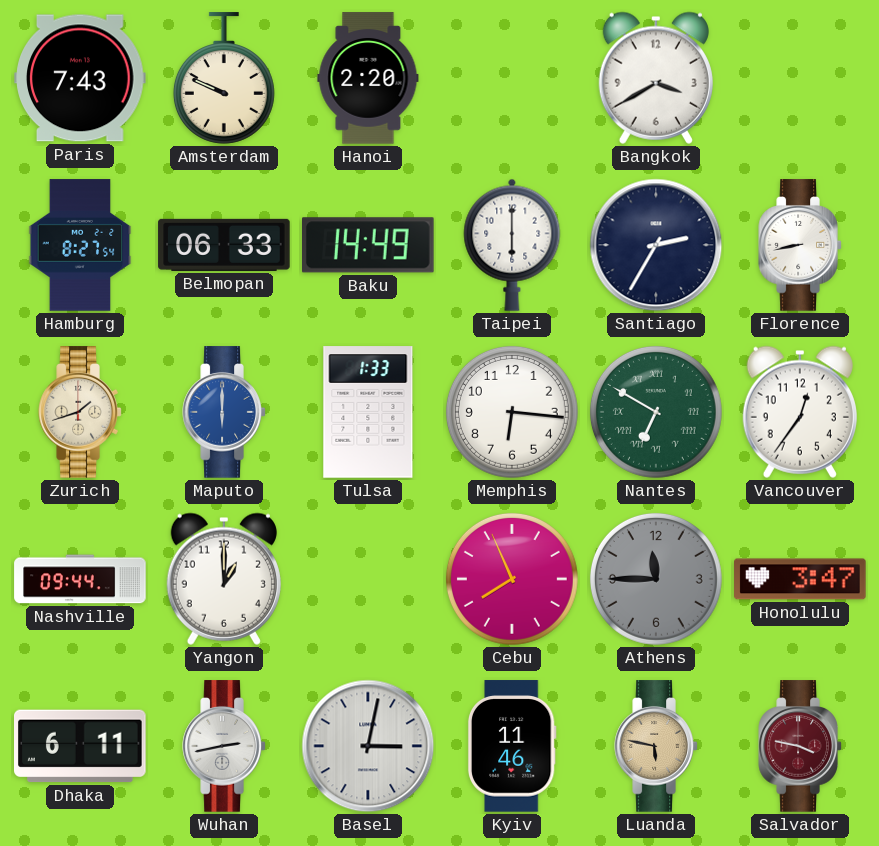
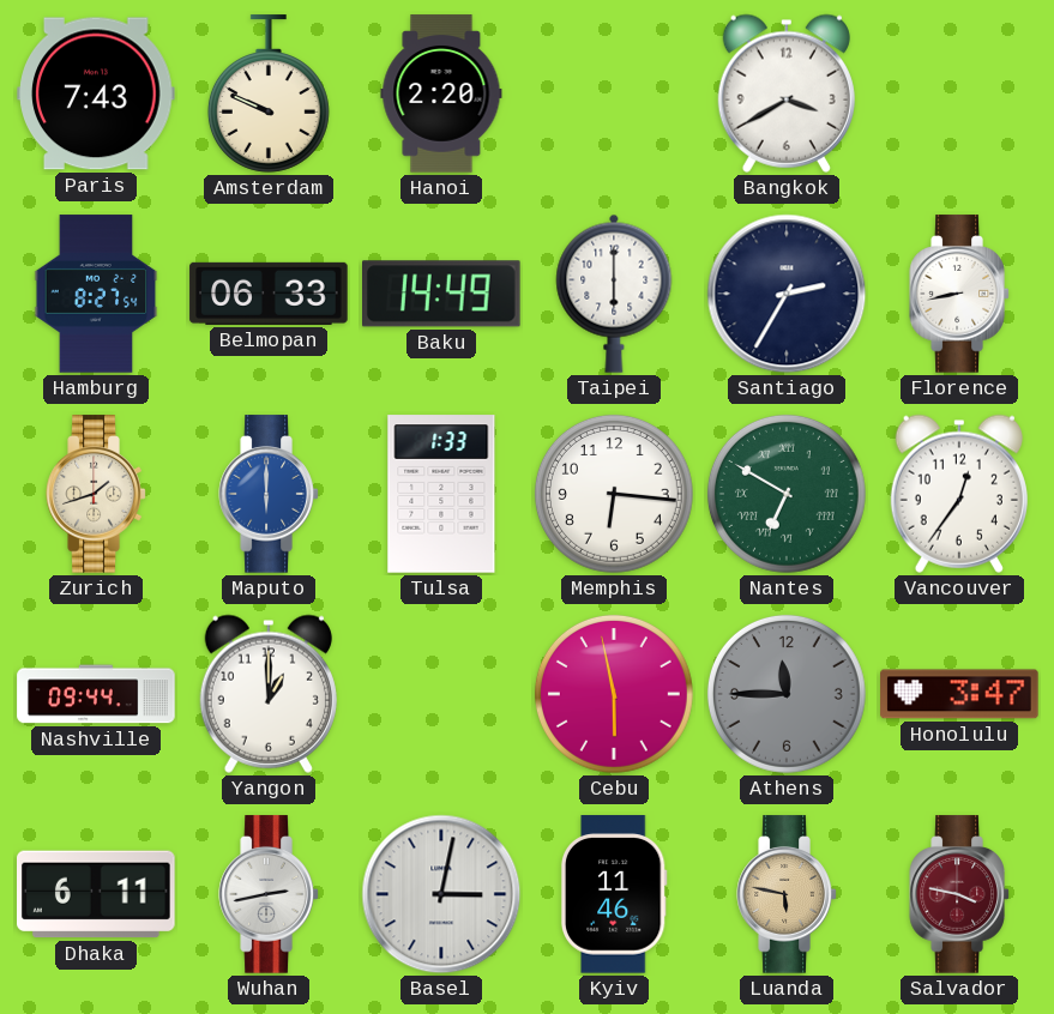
Cebu: 7:56 -> 5:58
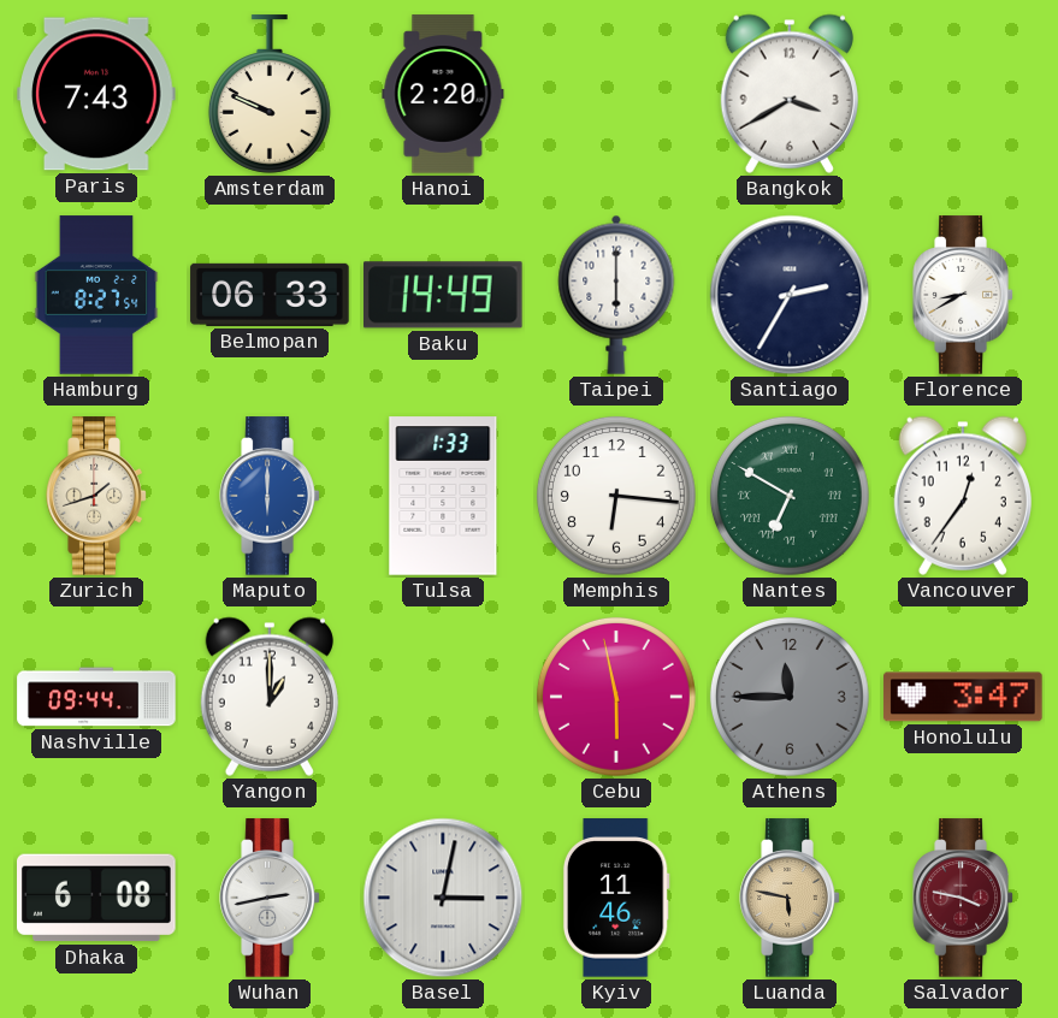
Florence: 8:43 -> 8:40
Dhaka: 6:11 -> 6:08
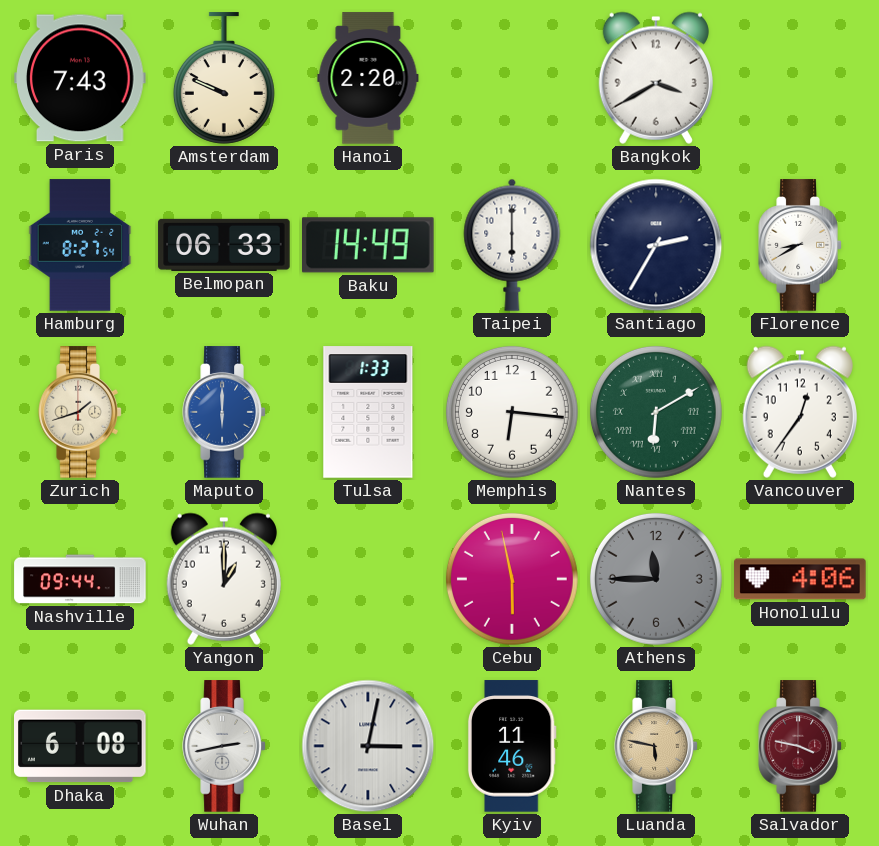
Nantes: 6:50 -> 6:10
Honolulu: 3:47 -> 4:06
